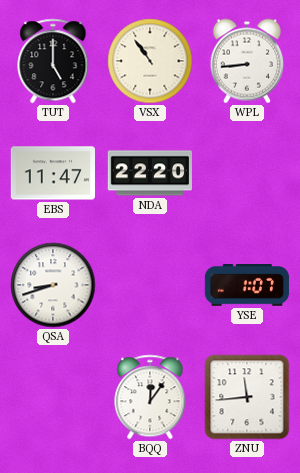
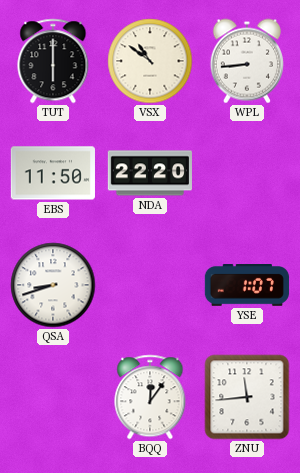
TUT: 5:00 -> 6:00
VSX: 10:54 -> 10:51
EBS: 11:47 -> 11:50
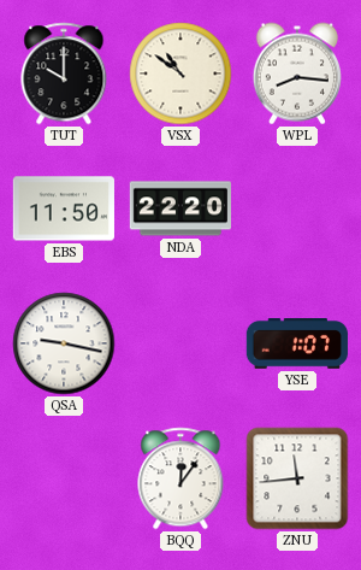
TUT: 6:00 -> 10:00
WPL: 8:44 -> 8:16
QSA: 8:42 -> 9:17
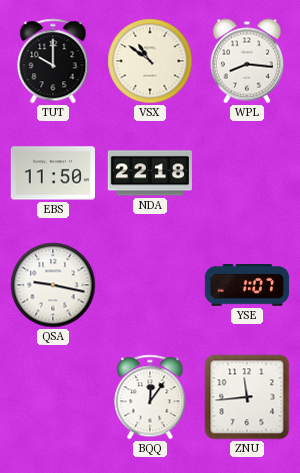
NDA: 22:20 -> 22:18
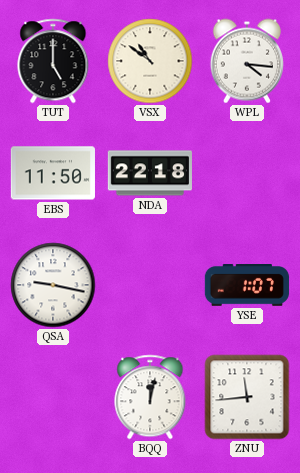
TUT: 10:00 -> 5:00
WPL: 8:16 -> 4:16
BQQ: 12:06 -> 12:02
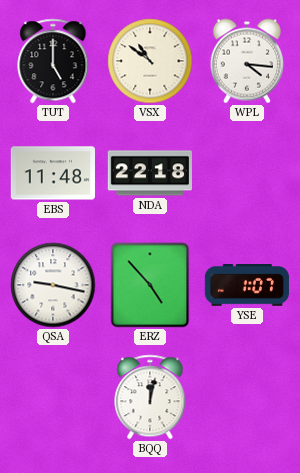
EBS: 11:50 -> 11:48
ERZ: none -> 4:53
ZNU: 11:44 -> none
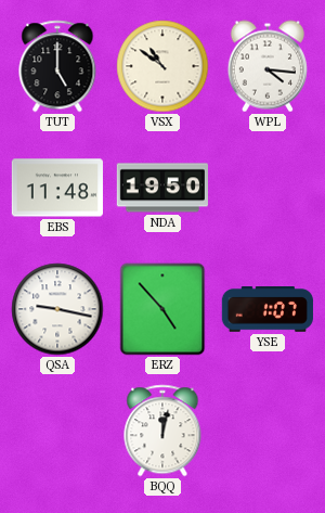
NDA: 22:18 -> 19:50
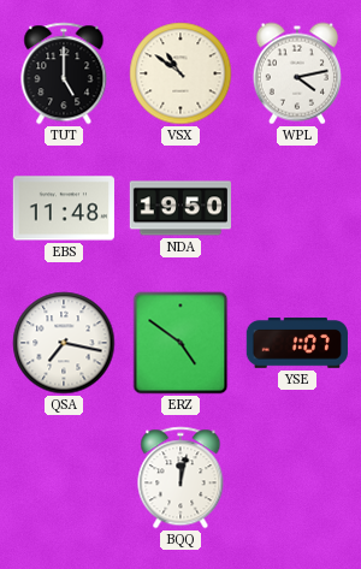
WPL: 4:16 -> 4:13
QSA: 9:17 -> 7:17
ERZ: 4:53 -> 4:51
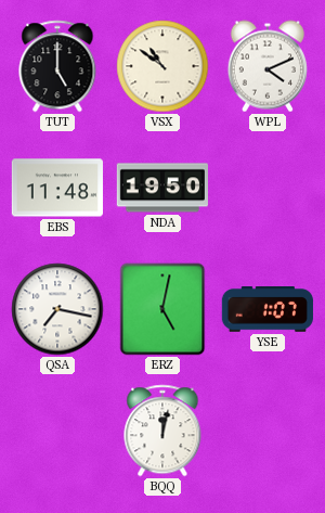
WPL: 4:13 -> 4:11
ERZ: 4:51 -> 5:02
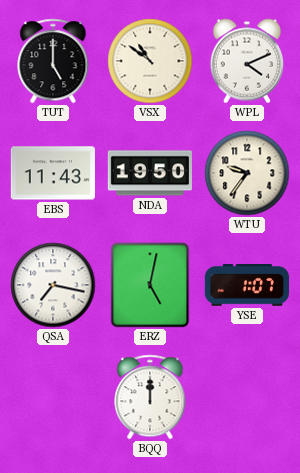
EBS: 11:48 -> 11:43
WTU: none -> 9:36
BQQ: 12:02 -> 12:00
